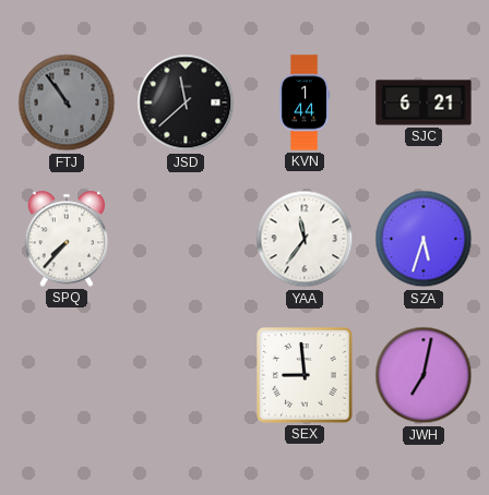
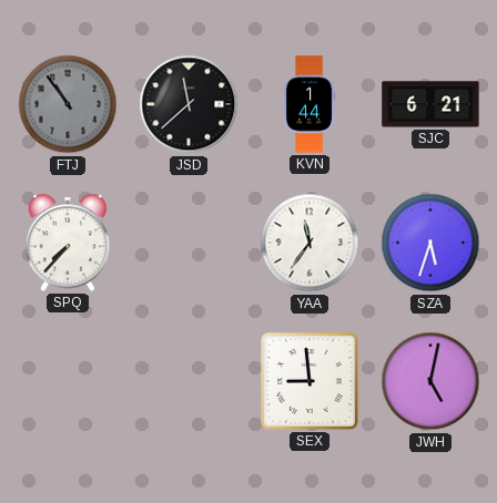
JWH: 7:02 -> 5:02
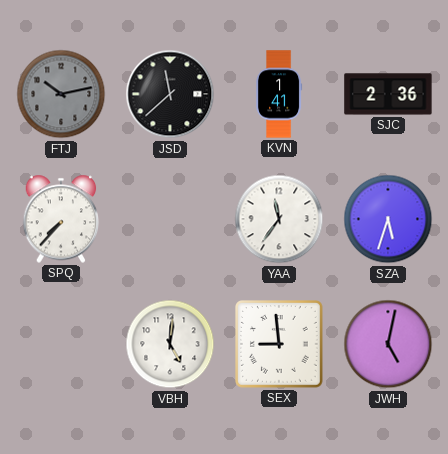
FTJ: 10:54 -> 10:13
KVN: 1:44 -> 1:41
SJC: 6:21 -> 2:36
VBH: none -> 5:01
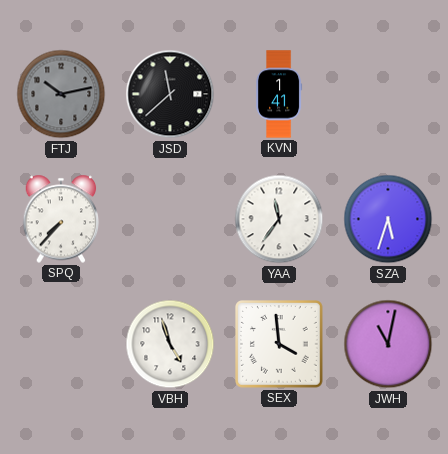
SJC: 2:36 -> none
VBH: 5:01 -> 4:57
SEX: 8:59 -> 3:59
JWH: 5:02 -> 11:02
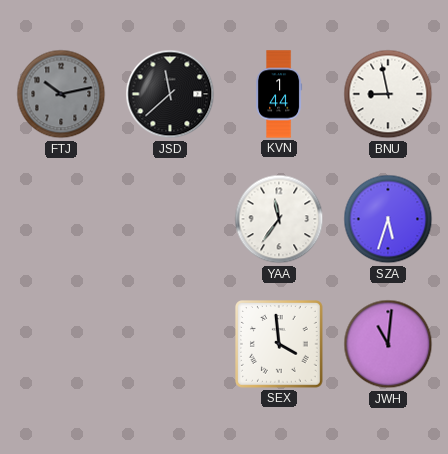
KVN: 1:41 -> 1:44
BNU: none -> 8:58
SPQ: 7:37 -> none
VBH: 4:57 -> none
JWH: 11:02 -> 11:01
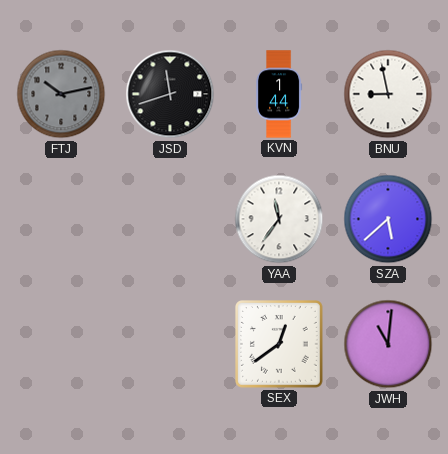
JSD: 11:38 -> 11:42
SZA: 5:33 -> 5:38
SEX: 3:59 -> 12:39
